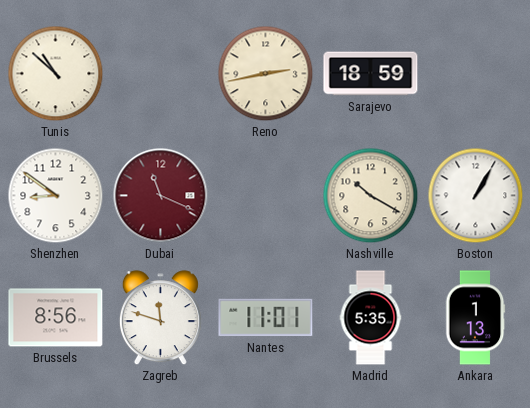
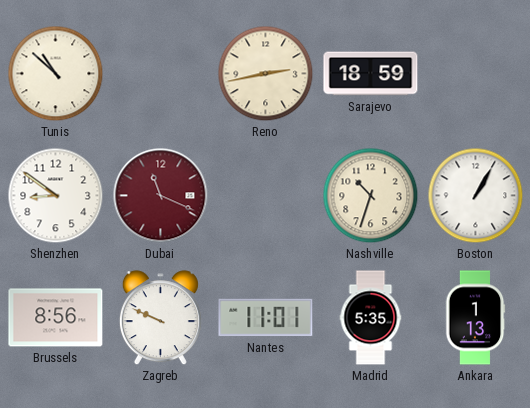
Nashville: 10:20 -> 10:33
Zagreb: 11:48 -> 9:49
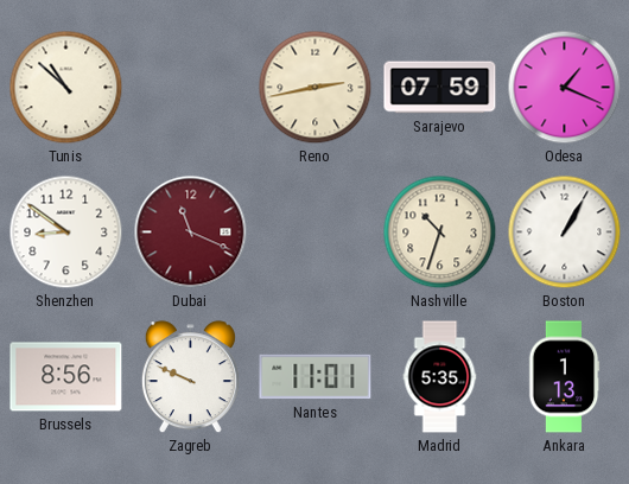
Sarajevo: 18:59 -> 07:59
Odesa: none -> 1:19
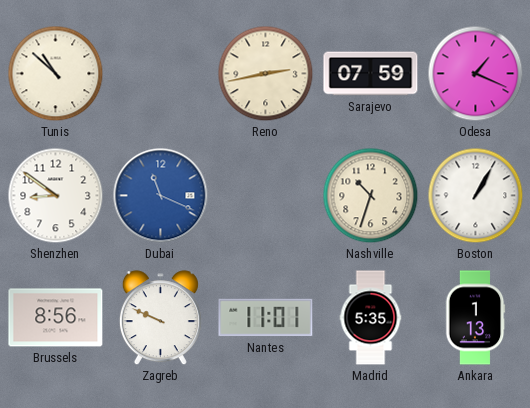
Dubai dial: burgundy -> blue
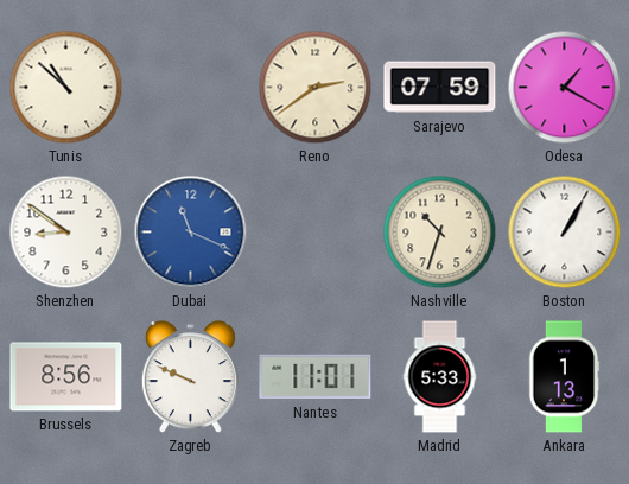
Reno: 2:43 -> 2:39
Odesa: 1:19 -> 1:20
Madrid: 5:35 -> 5:33
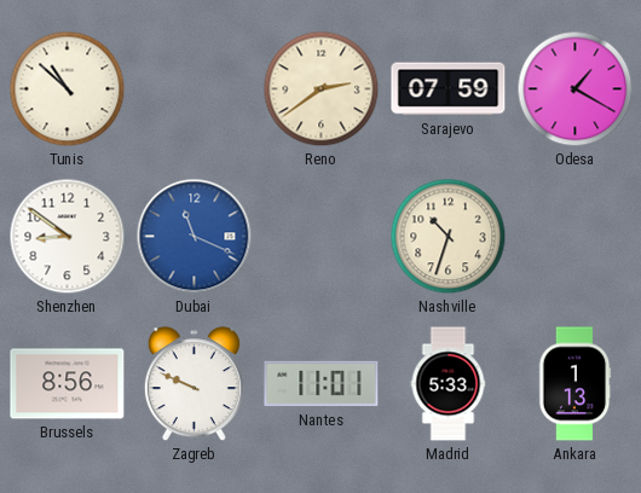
Boston: 1:05 -> none
